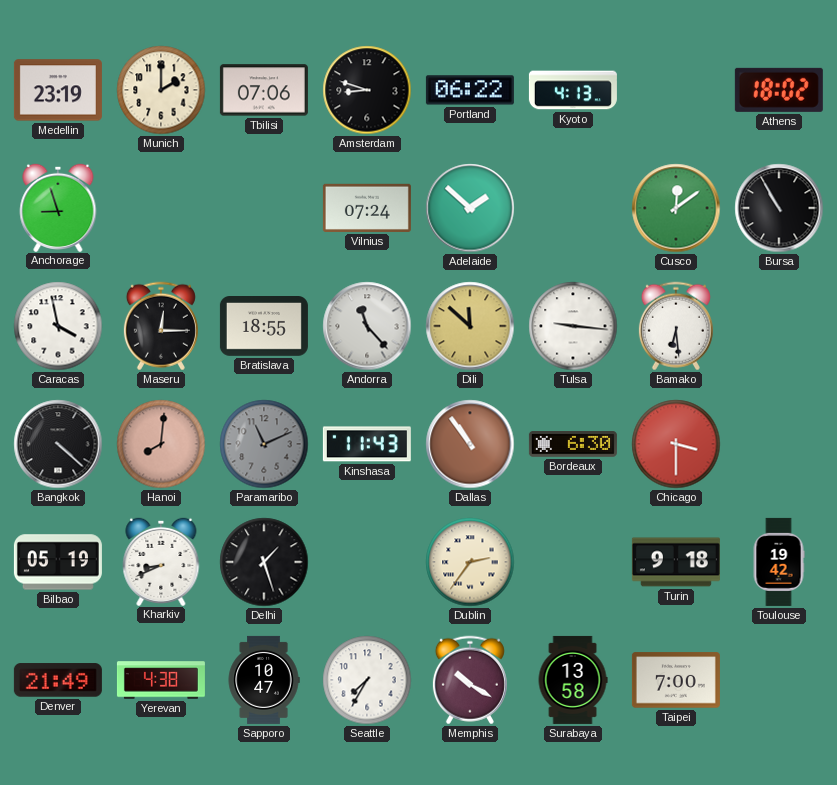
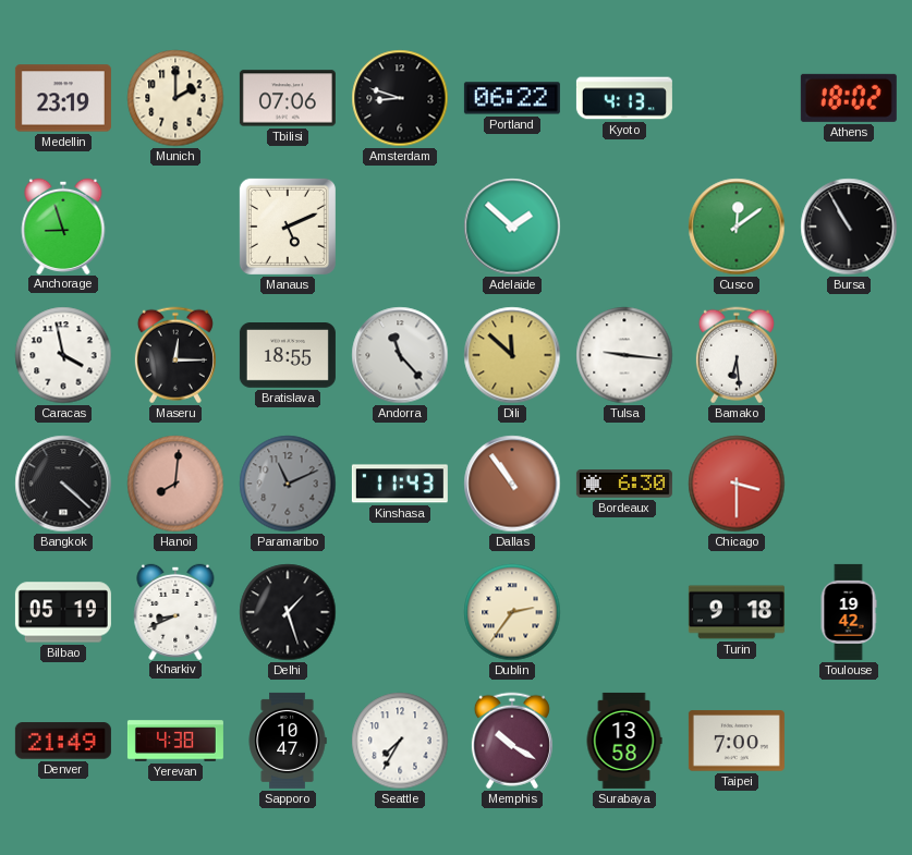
Manaus: none -> 5:11
Vilnius: 07:24 -> none
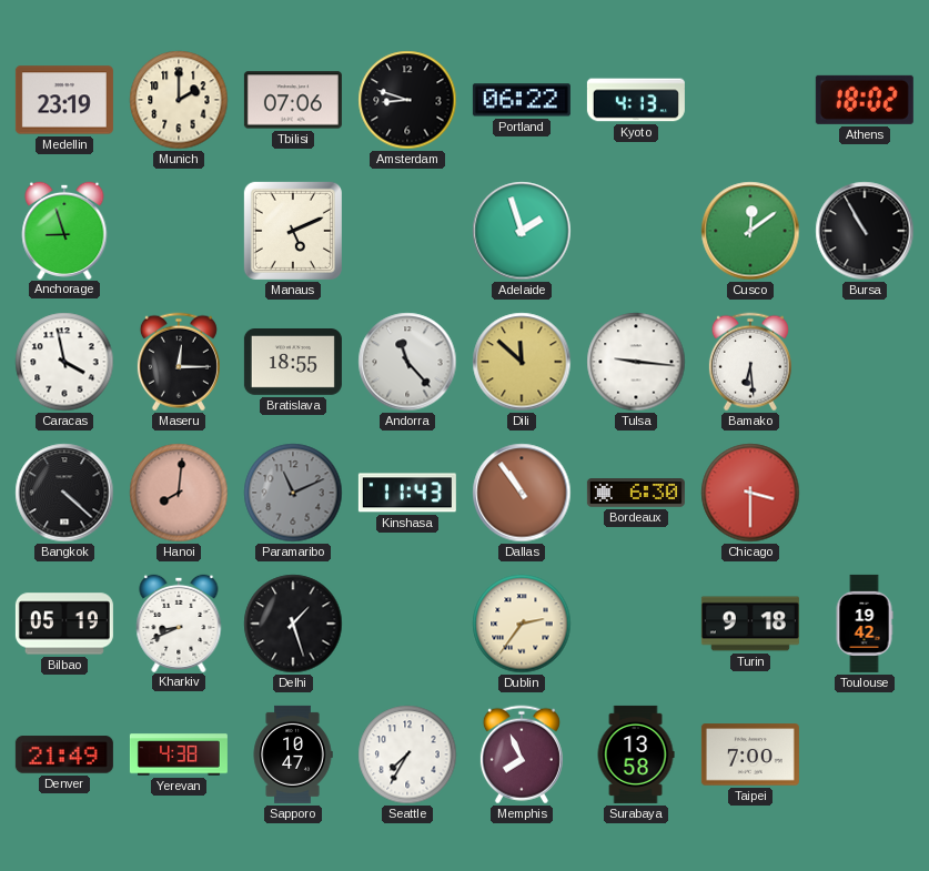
Adelaide: 1:52 -> 1:57
Memphis: 10:20 -> 7:56
